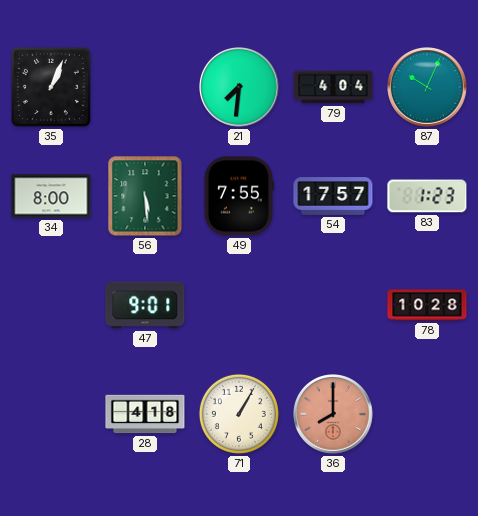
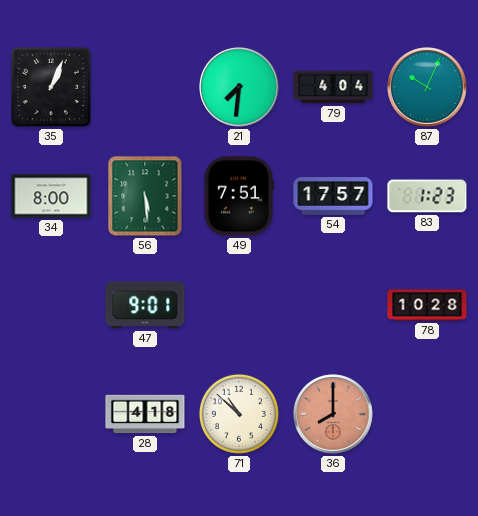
49: 7:55 -> 7:51
71: 1:05 -> 10:52
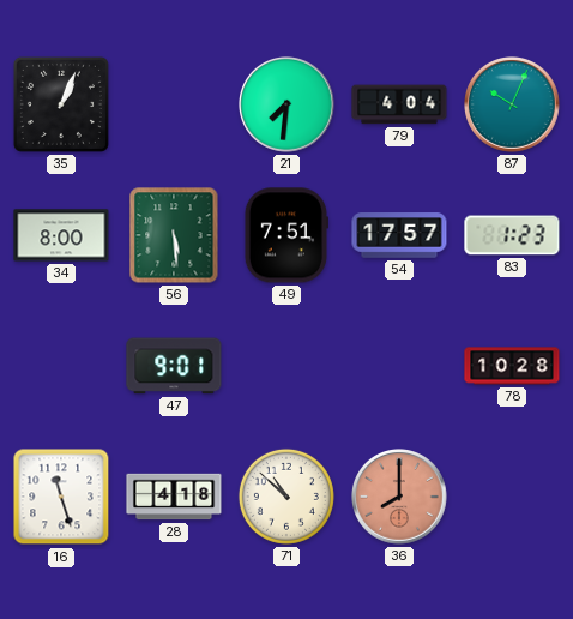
16: none -> 11:27
